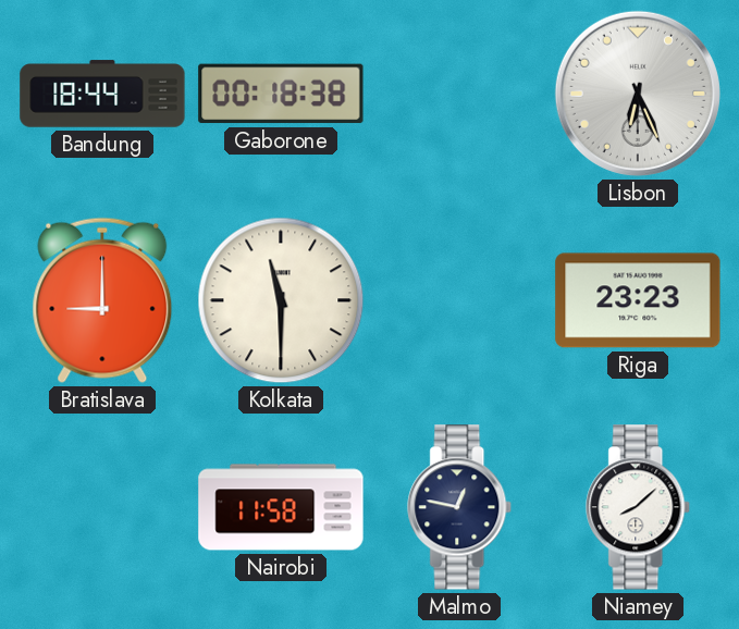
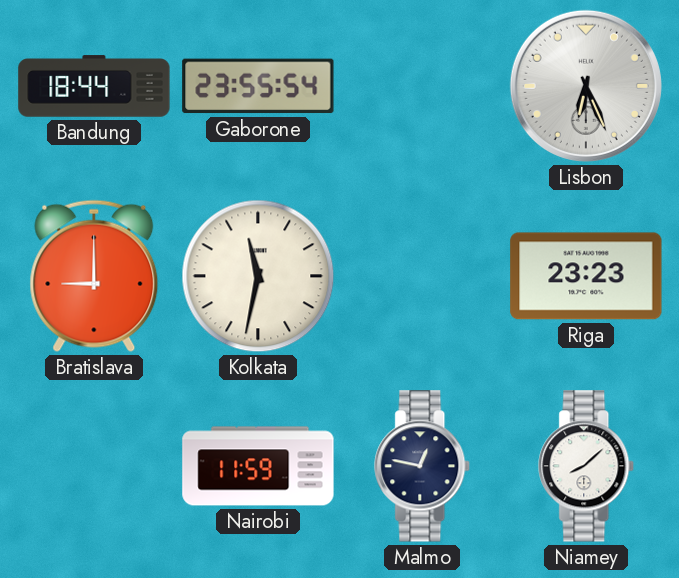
Gaborone: 00:18 -> 23:55
Kolkata: 11:30 -> 11:32
Nairobi: 11:58 -> 11:59
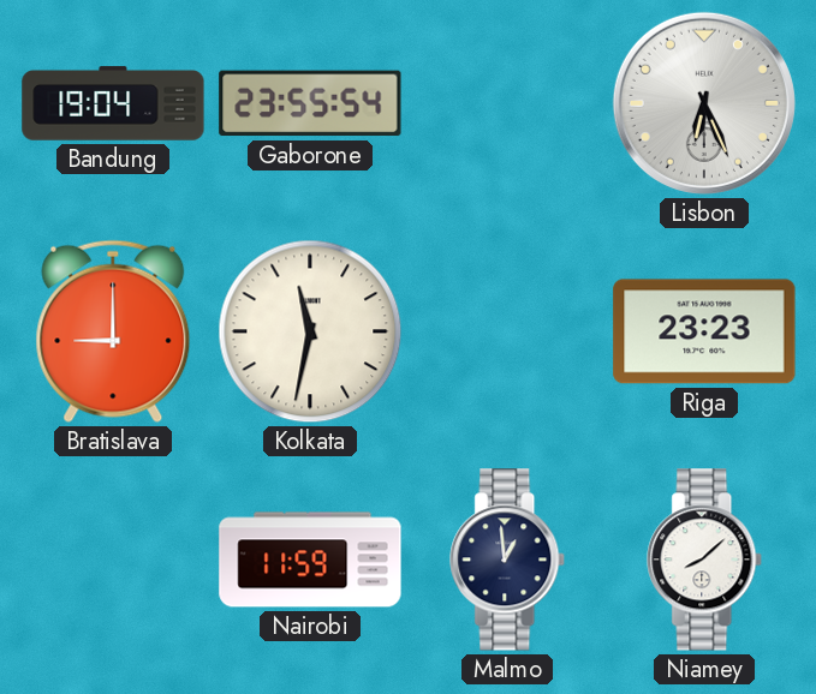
Bandung: 18:44 -> 19:04
Malmo: 12:47 -> 12:59
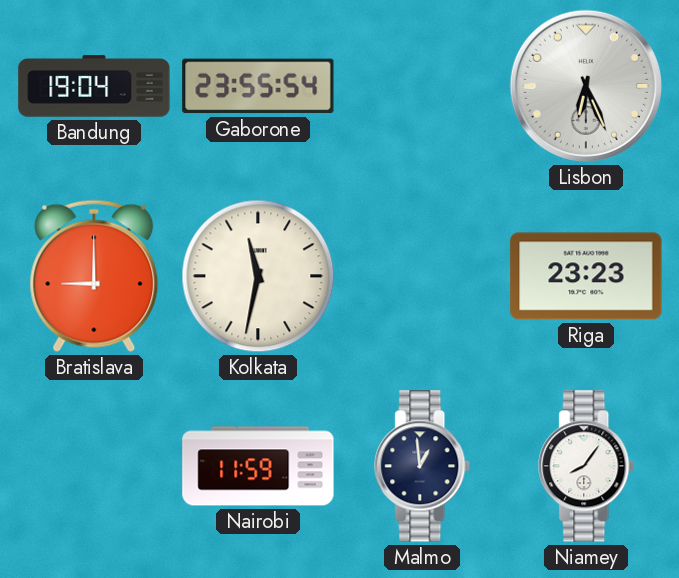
Niamey: 8:08 -> 8:06
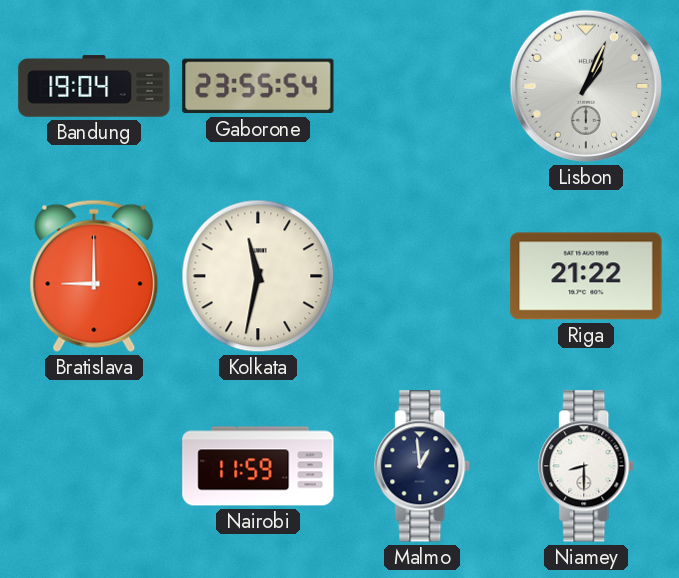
Lisbon: 6:26 -> 1:04
Riga: 23:23 -> 21:22
Niamey: 8:06 -> 8:30
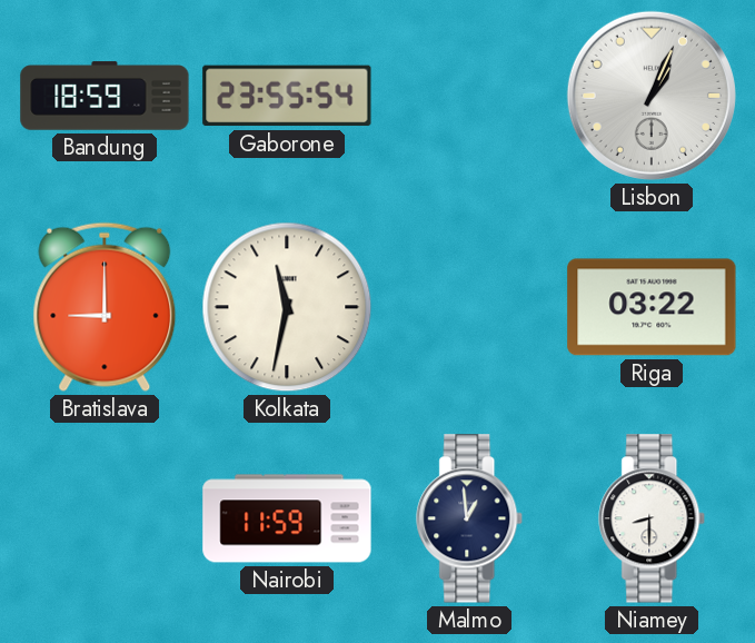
Bandung: 19:04 -> 18:59
Riga: 21:22 -> 03:22
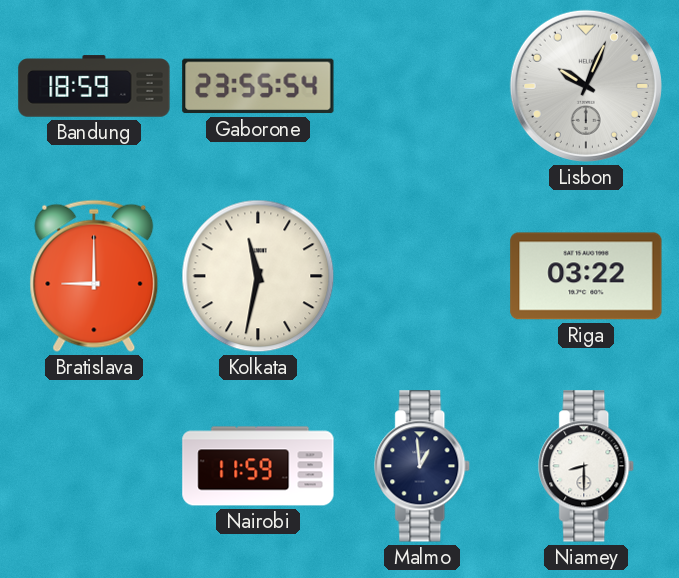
Lisbon: 1:04 -> 10:04
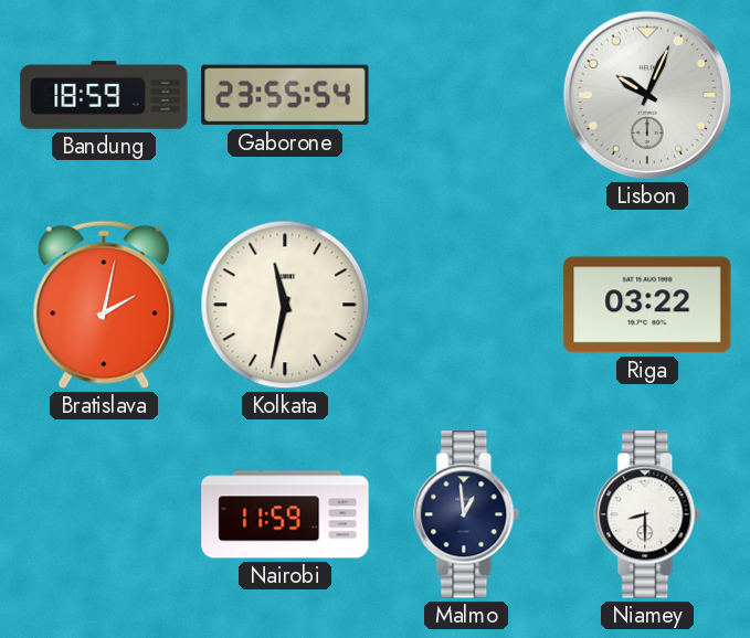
Bratislava: 9:00 -> 2:02
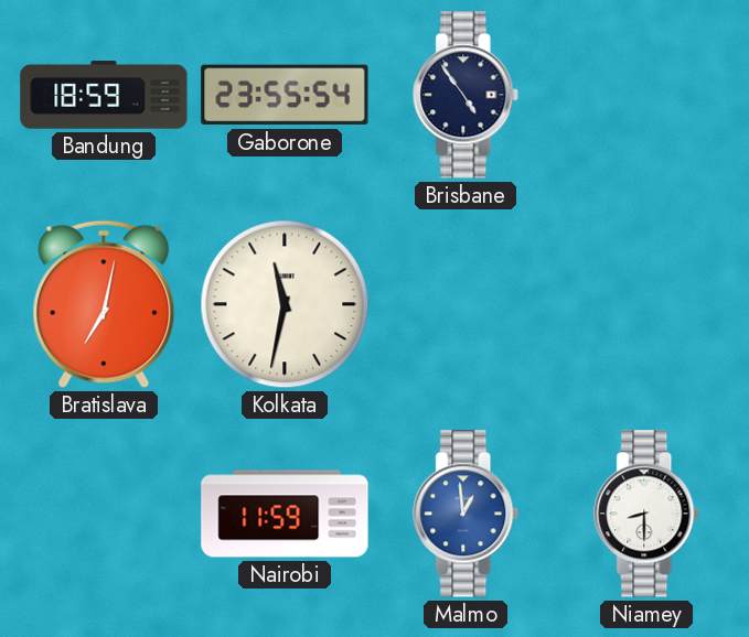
Brisbane: none -> 4:54
Lisbon: 10:04 -> none
Bratislava: 2:02 -> 7:02
Riga: 03:22 -> none
Malmo dial: navy -> blue
